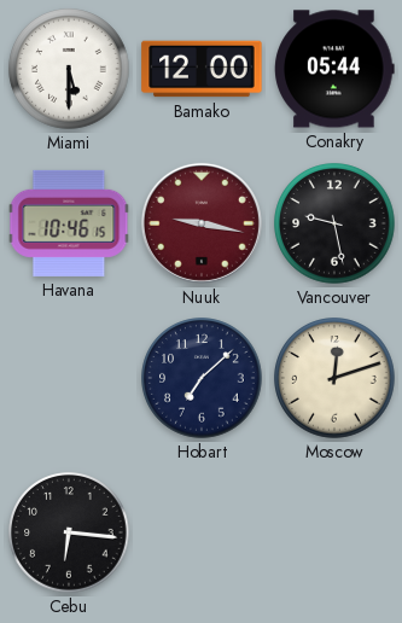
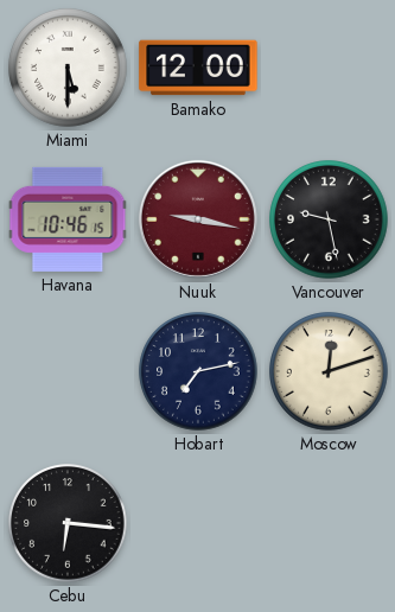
Conakry: 05:44 -> none
Hobart: 7:08 -> 7:13
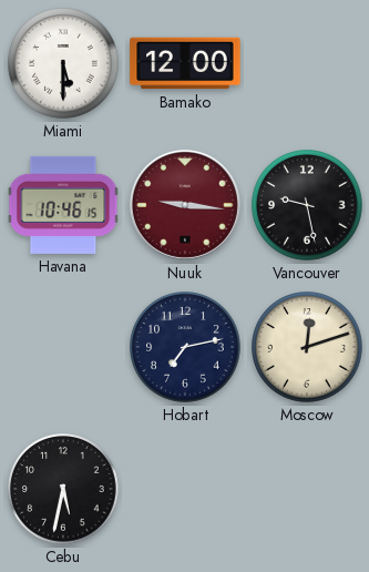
Nuuk: 9:17 -> 9:16
Cebu: 6:16 -> 5:32
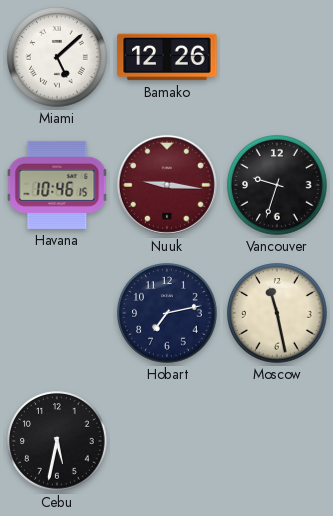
Miami: 5:30 -> 5:08
Bamako: 12:00 -> 12:26
Vancouver: 9:28 -> 9:33
Moscow: 12:12 -> 11:28
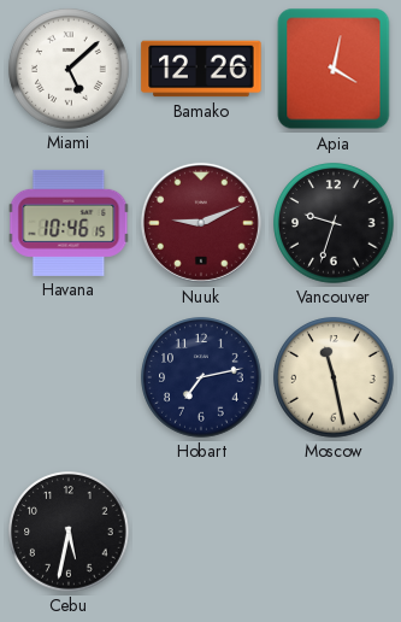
Apia: none -> 4:02
Nuuk: 9:16 -> 9:11
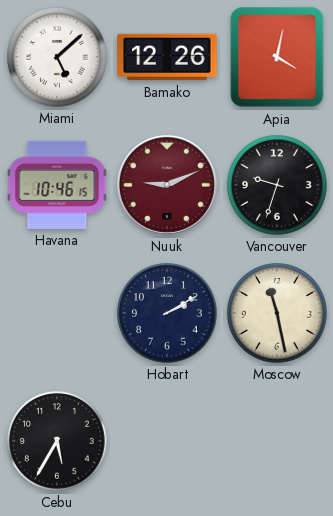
Hobart: 7:13 -> 2:10
Cebu: 5:32 -> 5:35
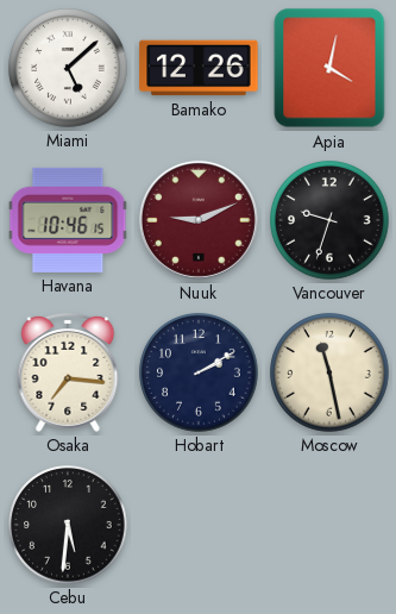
Osaka: none -> 7:16
Cebu: 5:35 -> 5:31
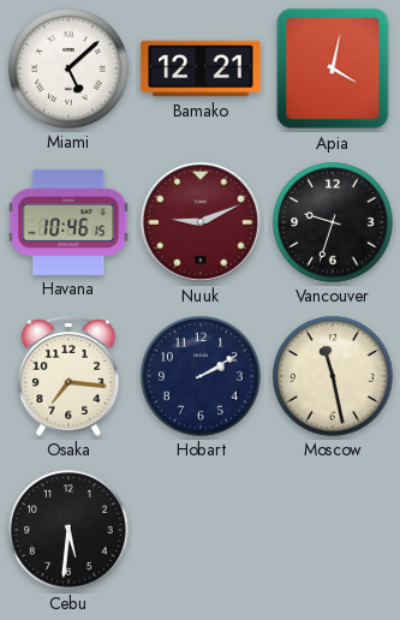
Bamako: 12:26 -> 12:21
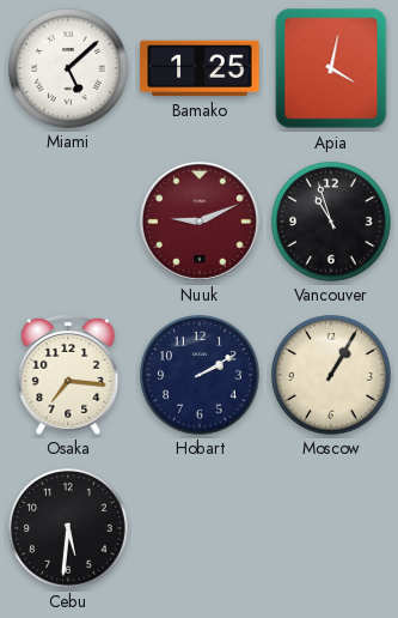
Bamako: 12:21 -> 1:25
Havana: 10:46 -> none
Vancouver: 9:33 -> 10:57
Moscow: 11:28 -> 1:05
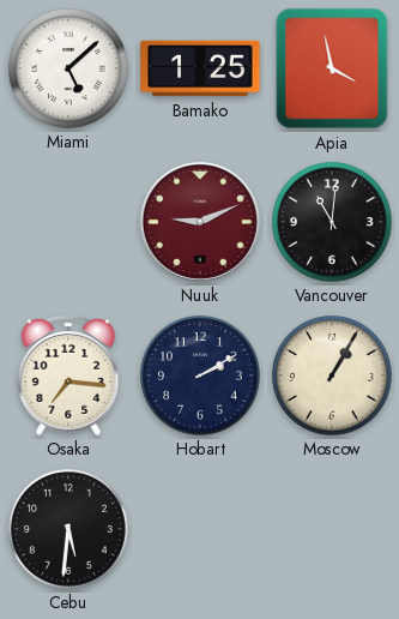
Apia: 4:02 -> 3:58
Vancouver: 10:57 -> 11:01
